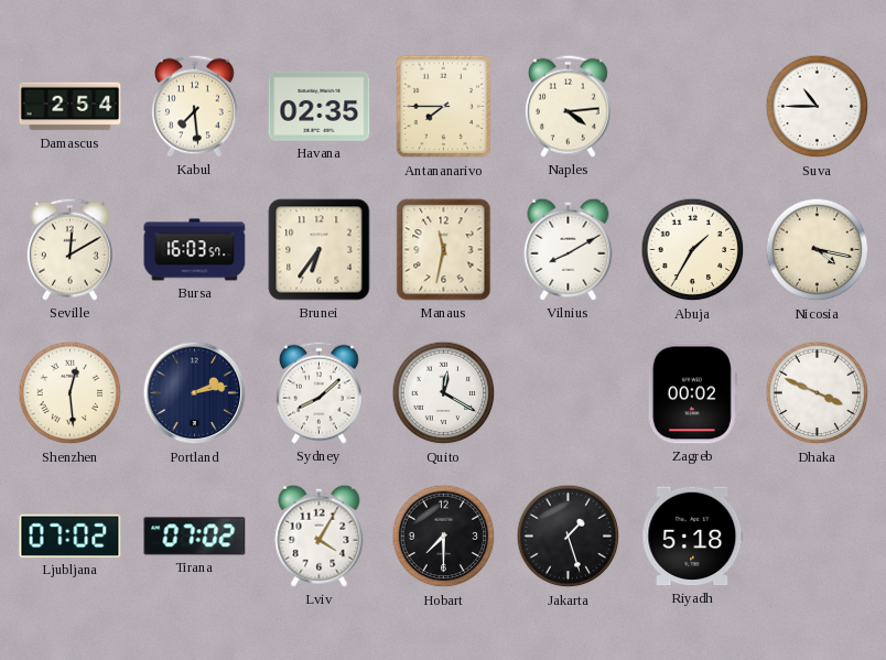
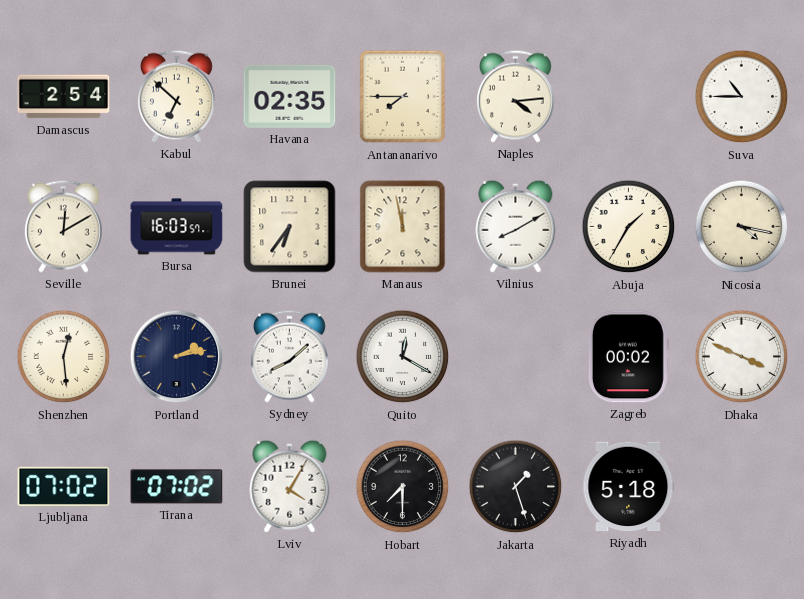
Kabul: 7:29 -> 6:52
Manaus: 11:32 -> 11:58
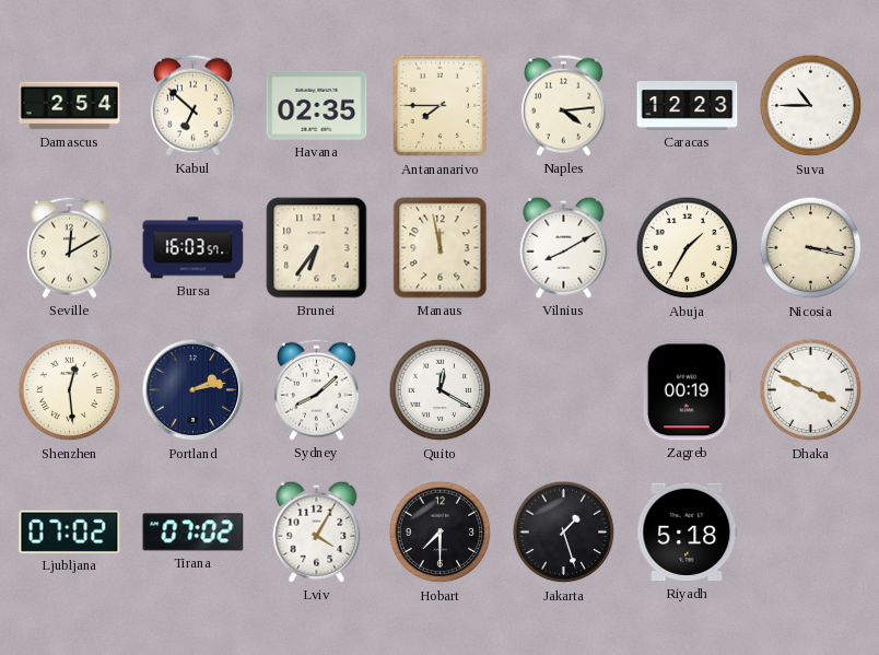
Caracas: none -> 12:23
Nicosia: 4:17 -> 3:17
Zagreb: 00:02 -> 00:19
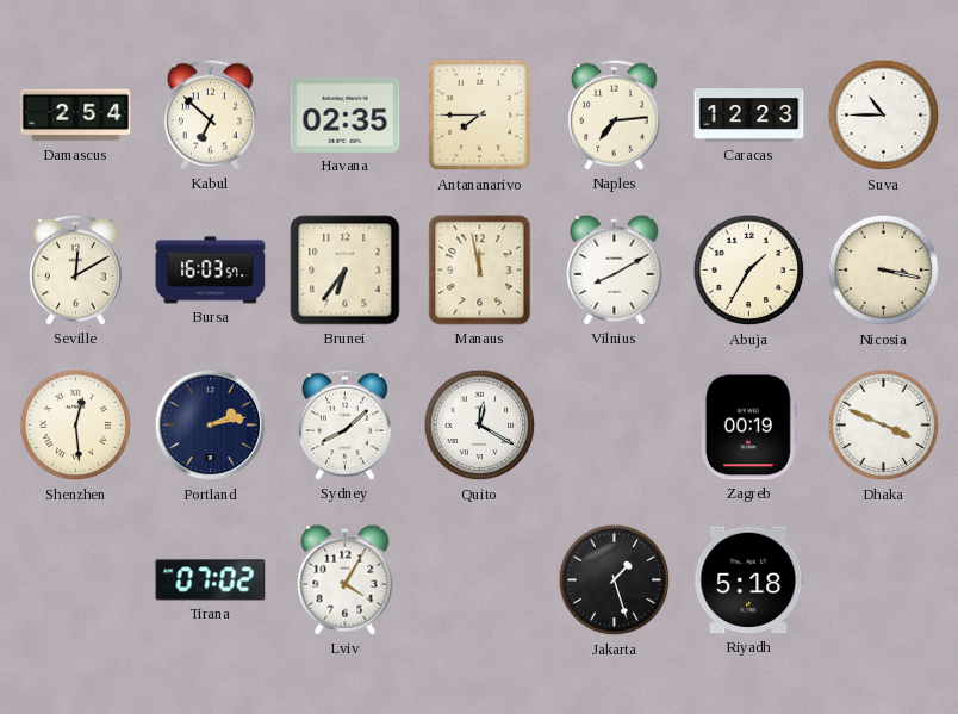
Naples: 4:14 -> 7:14
Ljubljana: 07:02 -> none
Hobart: 7:30 -> none
